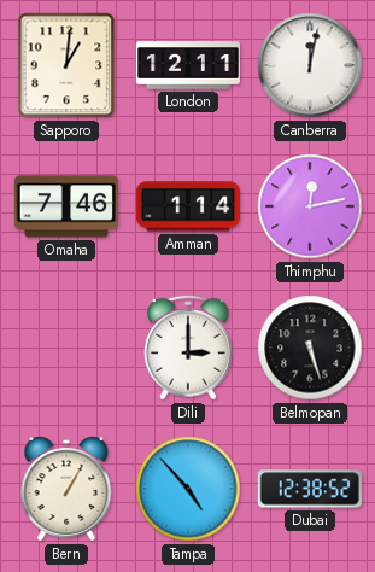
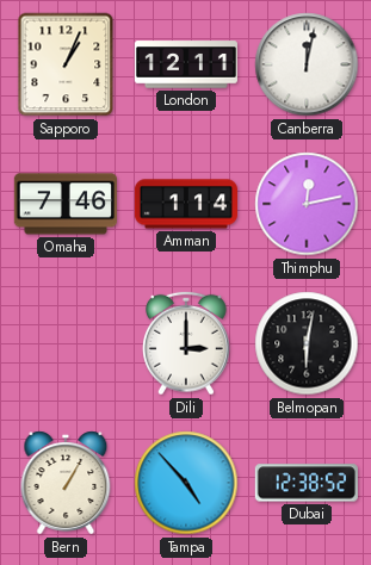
Sapporo: 1:01 -> 1:04
Belmopan: 5:27 -> 6:02
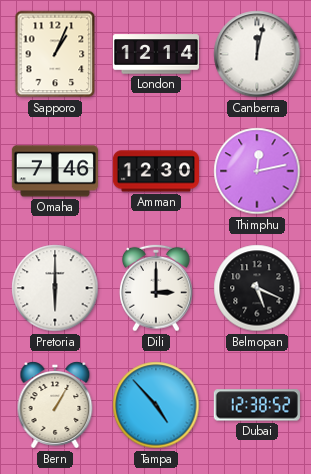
London: 12:11 -> 12:14
Amman: 1:14 -> 12:30
Pretoria: none -> 6:00
Belmopan: 6:02 -> 5:19
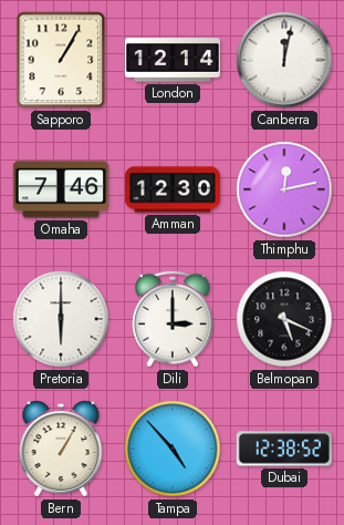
Sapporo: 1:04 -> 1:05
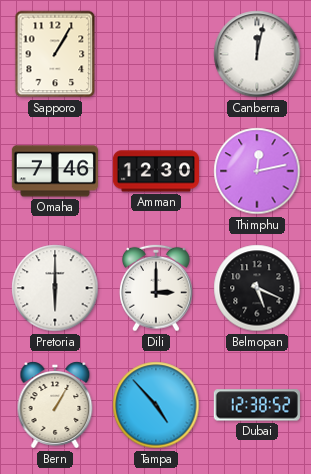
London: 12:14 -> none
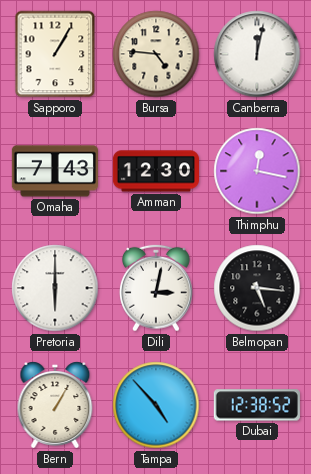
Bursa: none -> 4:46
Omaha: 7:46 -> 7:43
Thimphu: 12:13 -> 12:17
Dili: 3:00 -> 3:02
Belmopan: 5:19 -> 5:16
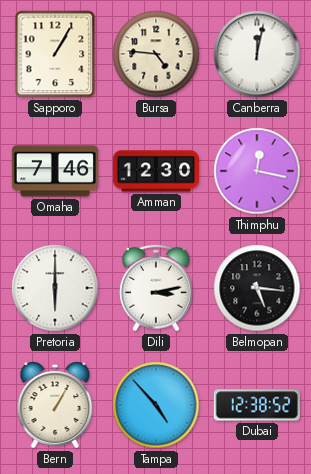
Omaha: 7:43 -> 7:46
Dili: 3:02 -> 3:13
